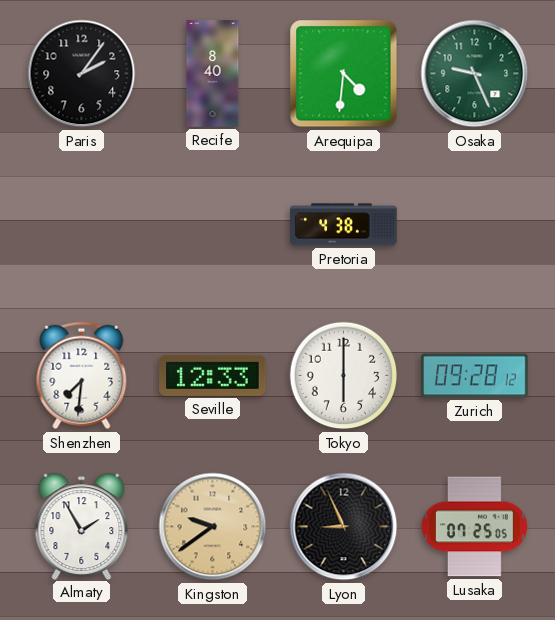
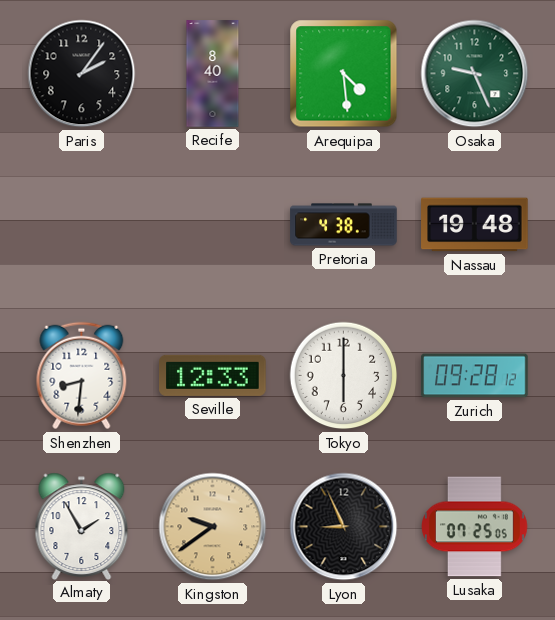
Arequipa: 4:31 -> 4:29
Nassau: none -> 19:48
Shenzhen: 7:31 -> 8:31
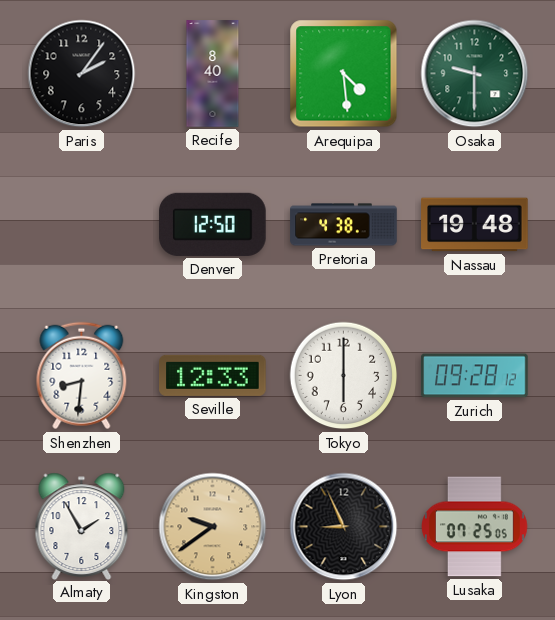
Osaka: 9:26 -> 9:30
Denver: none -> 12:50
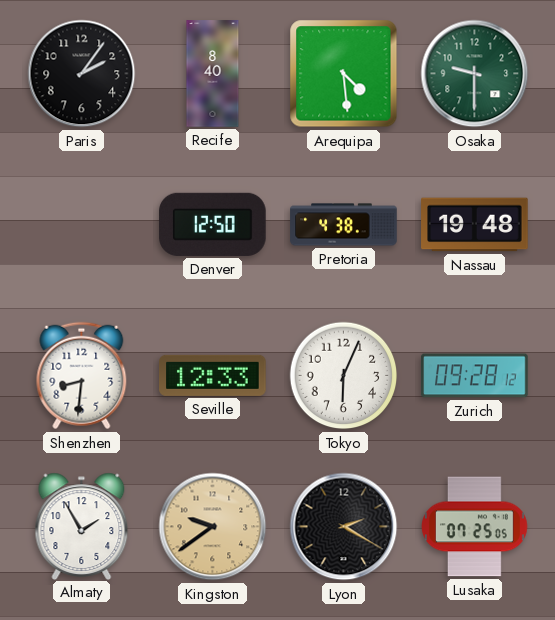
Tokyo: 6:00 -> 6:04
Lyon: 8:56 -> 2:20
